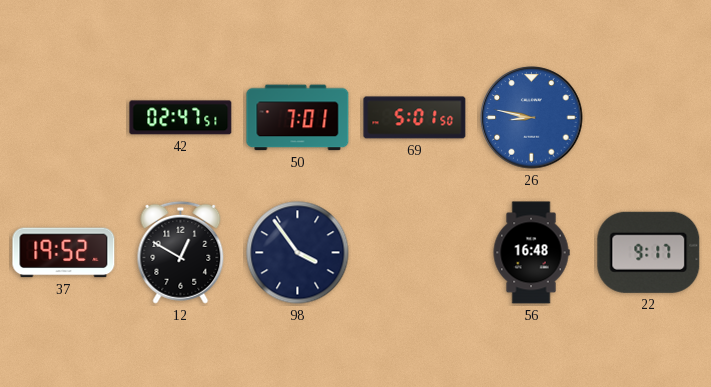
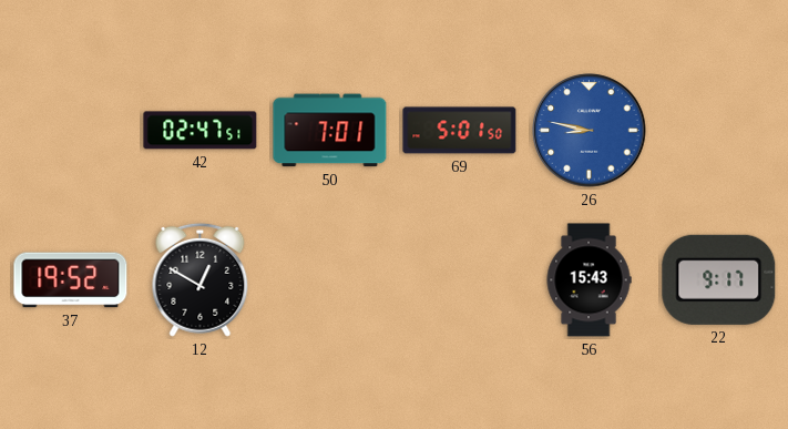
98: 3:54 -> none
56: 16:48 -> 15:43
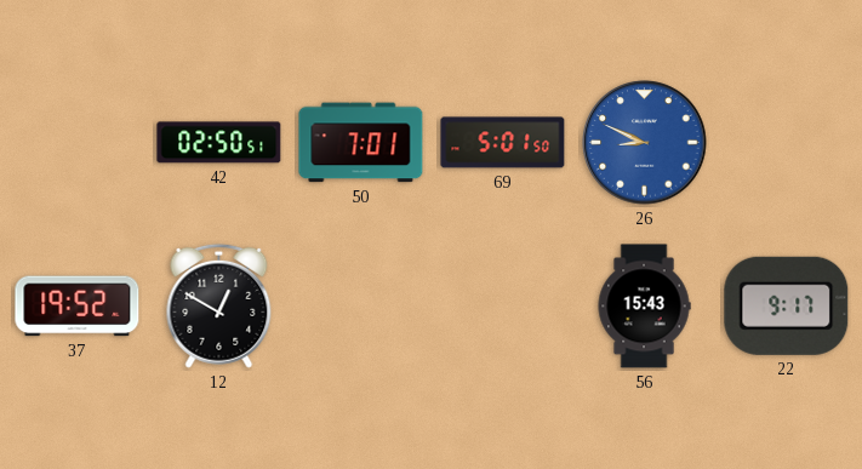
42: 02:47 -> 02:50
26: 8:47 -> 8:49
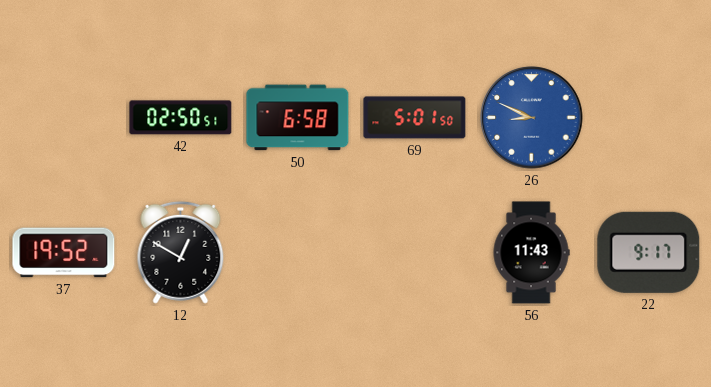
50: 7:01 -> 6:58
56: 15:43 -> 11:43
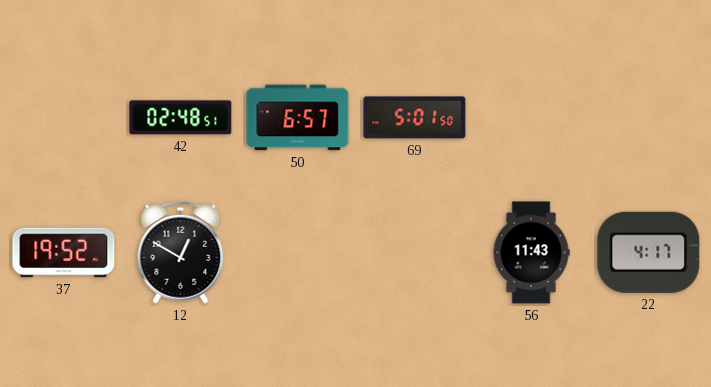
42: 02:50 -> 02:48
50: 6:58 -> 6:57
26: 8:49 -> none
22: 9:17 -> 4:17
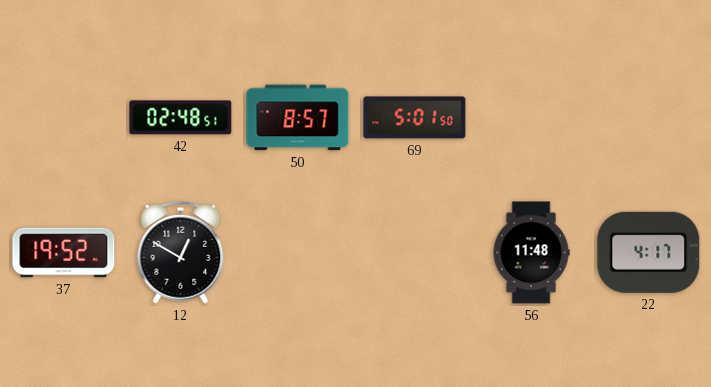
50: 6:57 -> 8:57
56: 11:43 -> 11:48
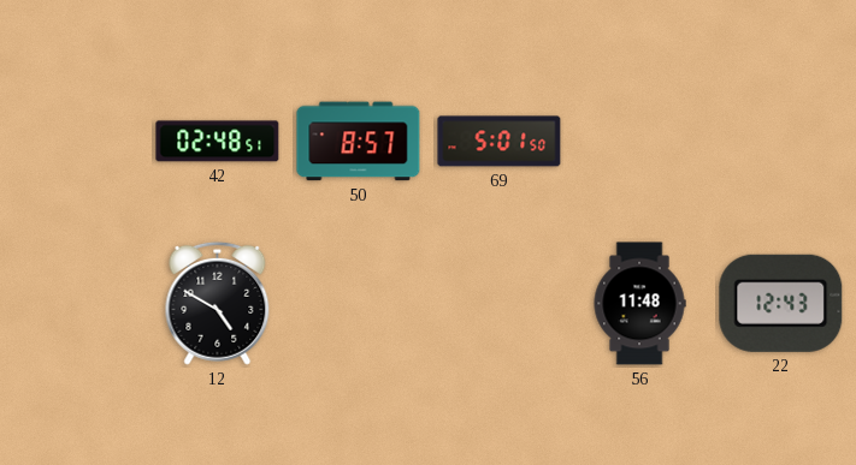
37: 19:52 -> none
12: 12:50 -> 4:50
22: 4:17 -> 12:43
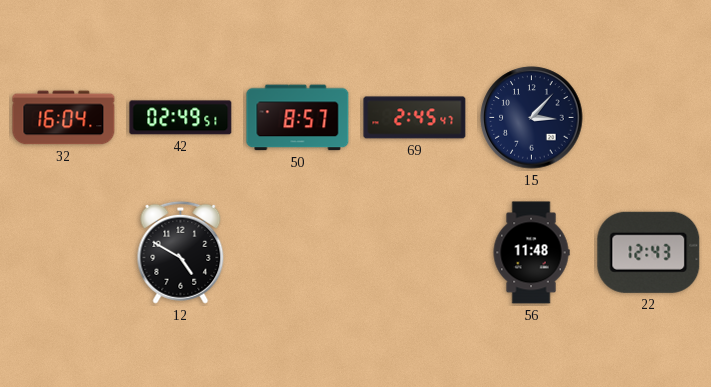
32: none -> 16:04
42: 02:48 -> 02:49
69: 5:01 -> 2:45
15: none -> 3:07
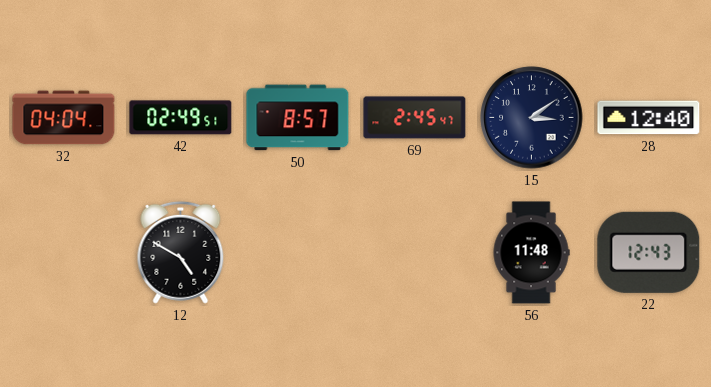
32: 16:04 -> 04:04
15: 3:07 -> 3:09
28: none -> 12:40
